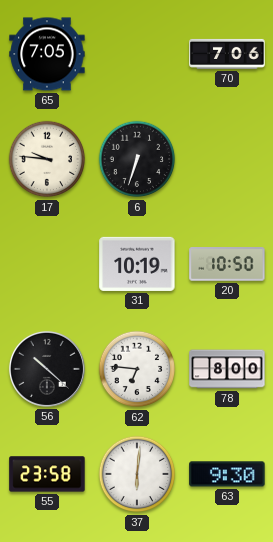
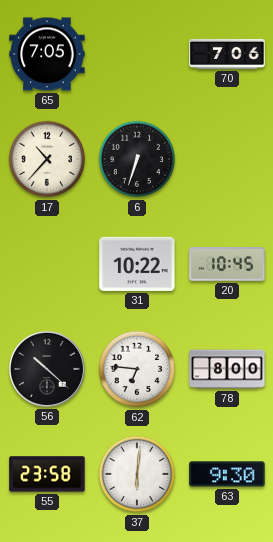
17: 9:46 -> 10:37
31: 10:19 -> 10:22
20: 10:50 -> 10:45
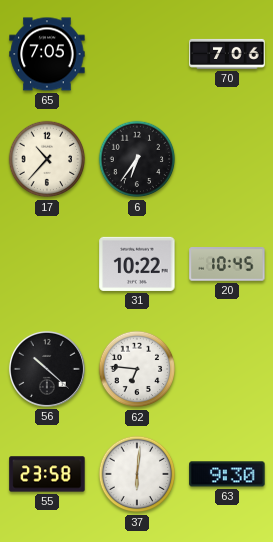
6: 6:33 -> 6:36
78: 8:00 -> none
